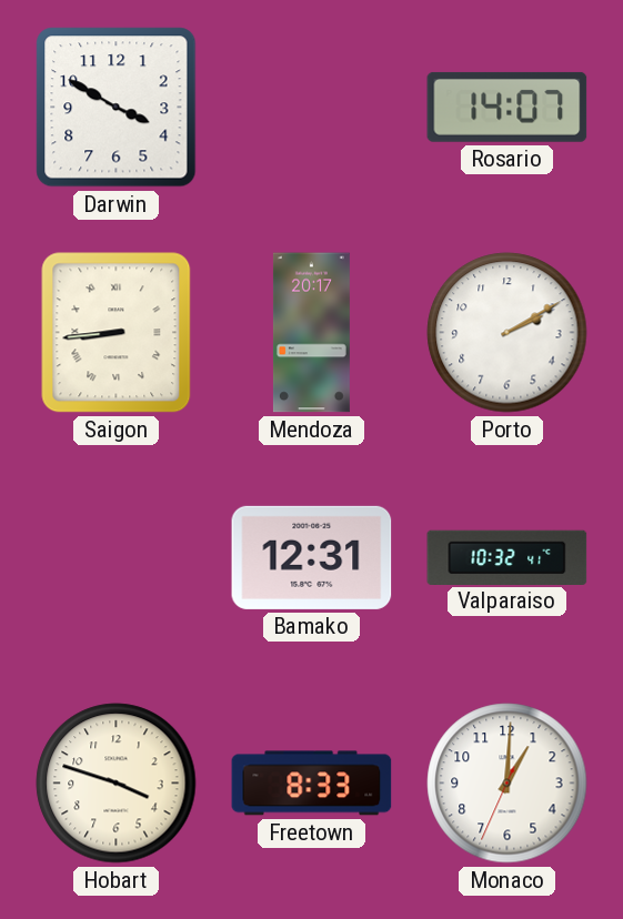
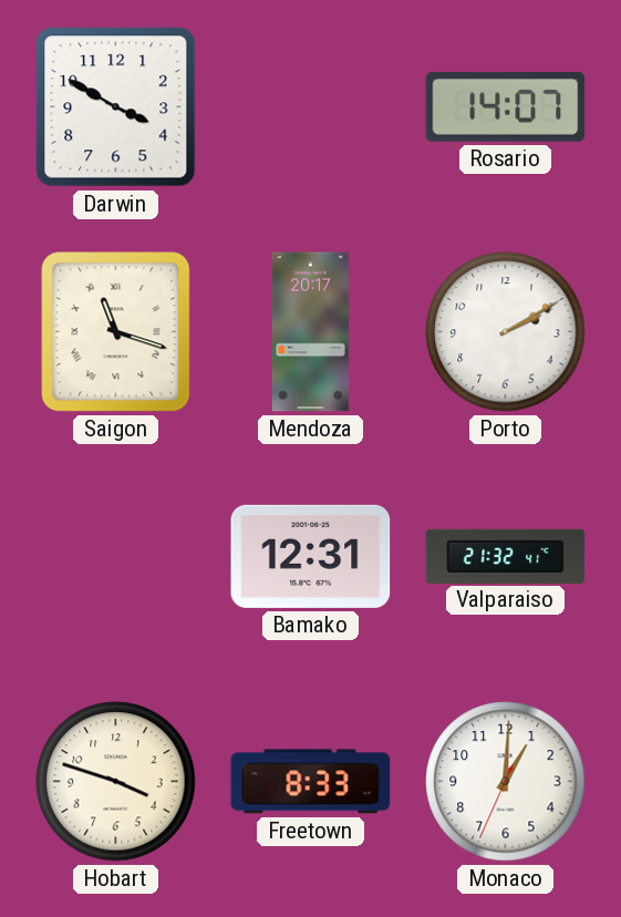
Saigon: 8:44 -> 11:18
Valparaiso: 10:32 -> 21:32
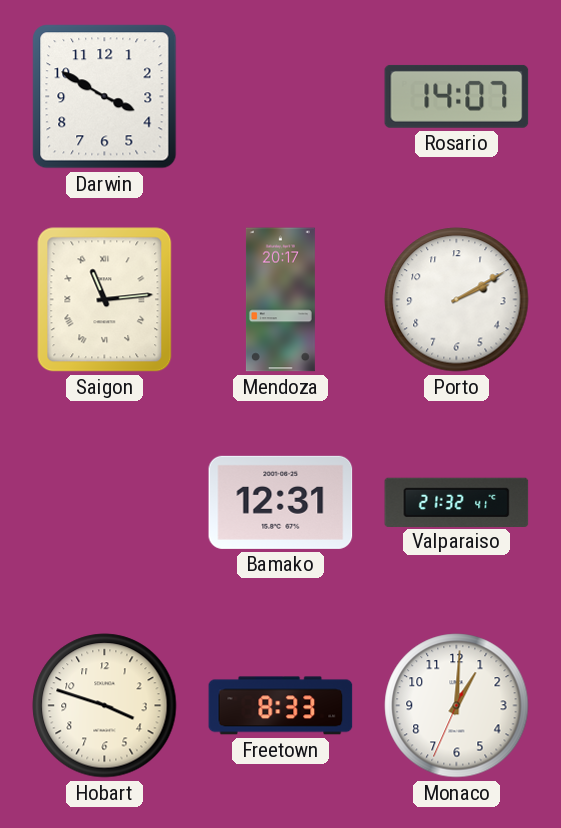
Saigon: 11:18 -> 11:14
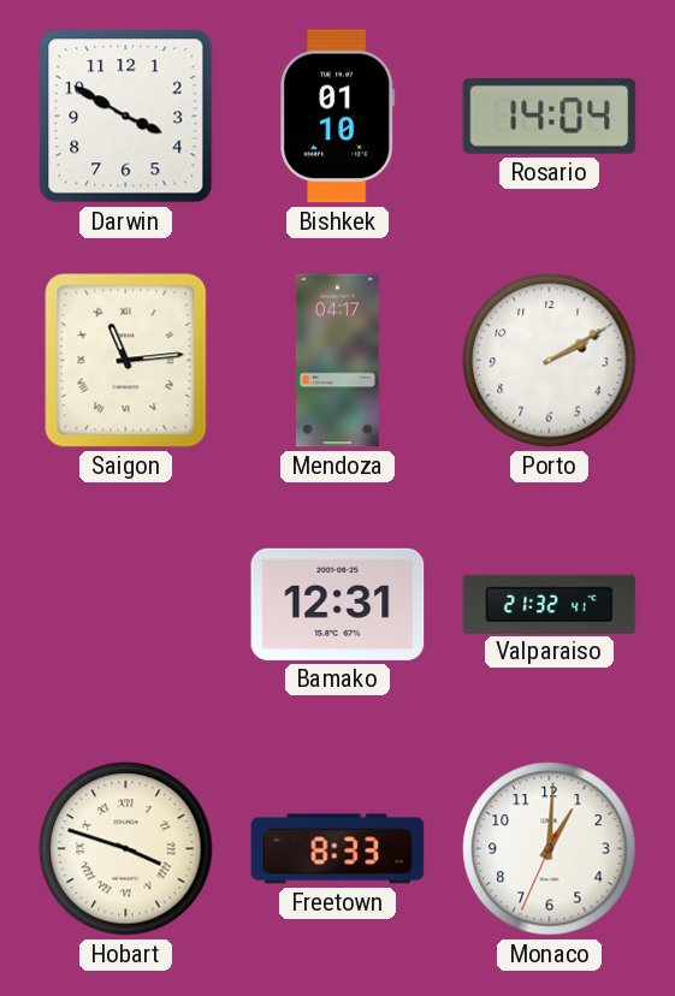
Bishkek: none -> 01:10
Rosario: 14:07 -> 14:04
Mendoza: 20:17 -> 04:17
Hobart numerals: Arabic -> Roman
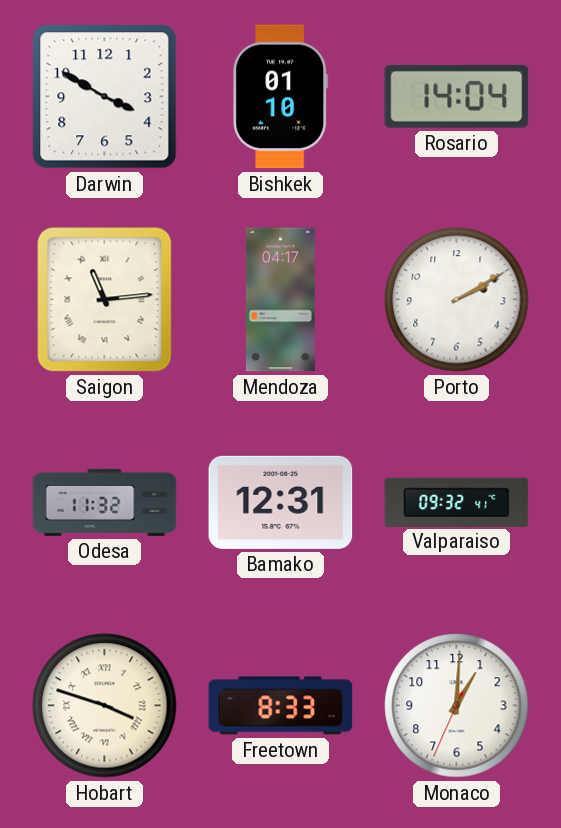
Odesa: none -> 11:32
Valparaiso: 21:32 -> 09:32
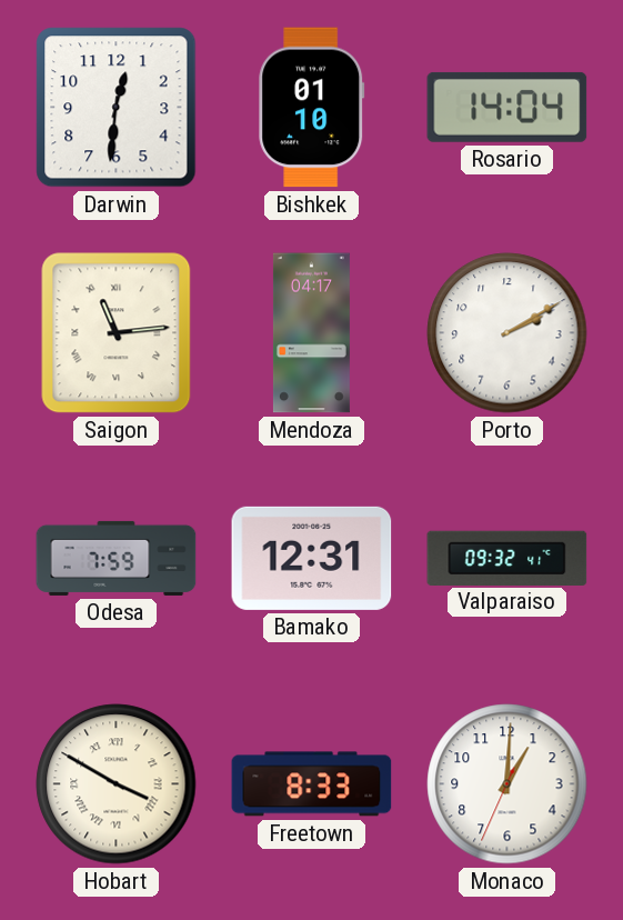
Darwin: 3:50 -> 12:31
Odesa: 11:32 -> 7:59
Hobart: 3:48 -> 3:50
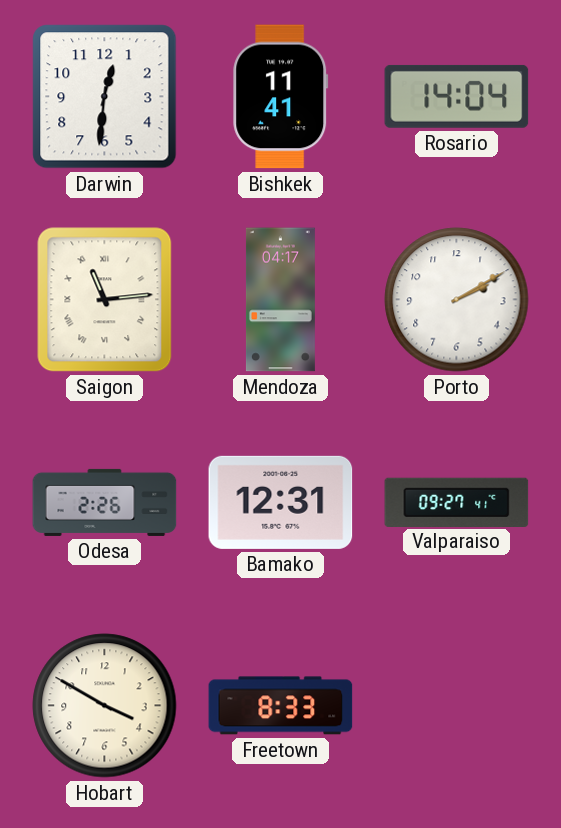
Bishkek: 01:10 -> 11:41
Odesa: 7:59 -> 2:26
Valparaiso: 09:32 -> 09:27
Hobart numerals: Roman -> Arabic
Monaco: 1:00 -> none
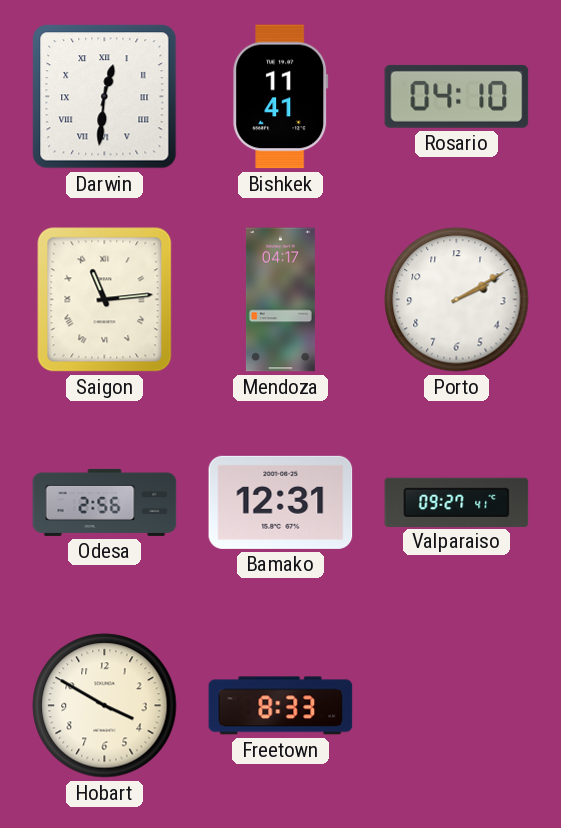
Darwin numerals: Arabic -> Roman
Rosario: 14:04 -> 04:10
Odesa: 2:26 -> 2:56
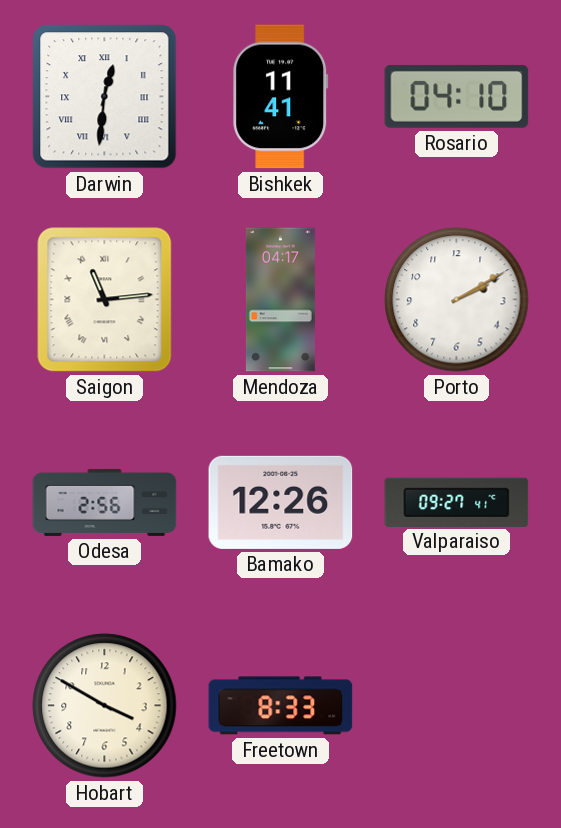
Bamako: 12:31 -> 12:26
